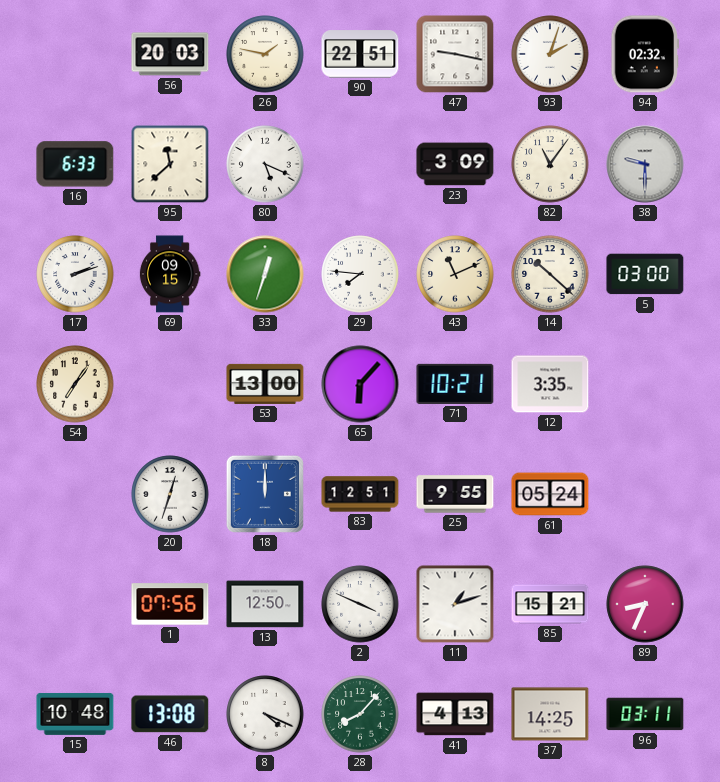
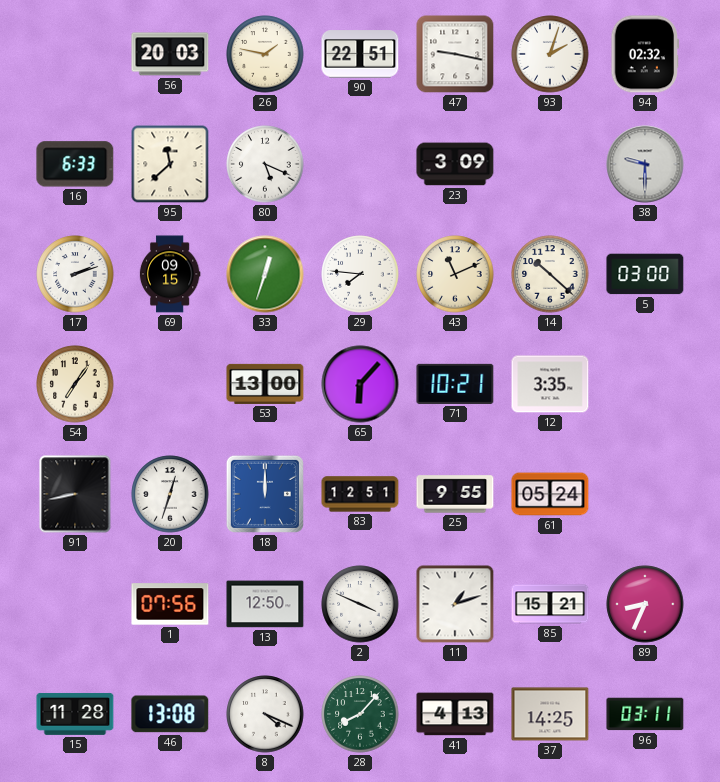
82: 11:06 -> none
91: none -> 8:43
15: 10:48 -> 11:28
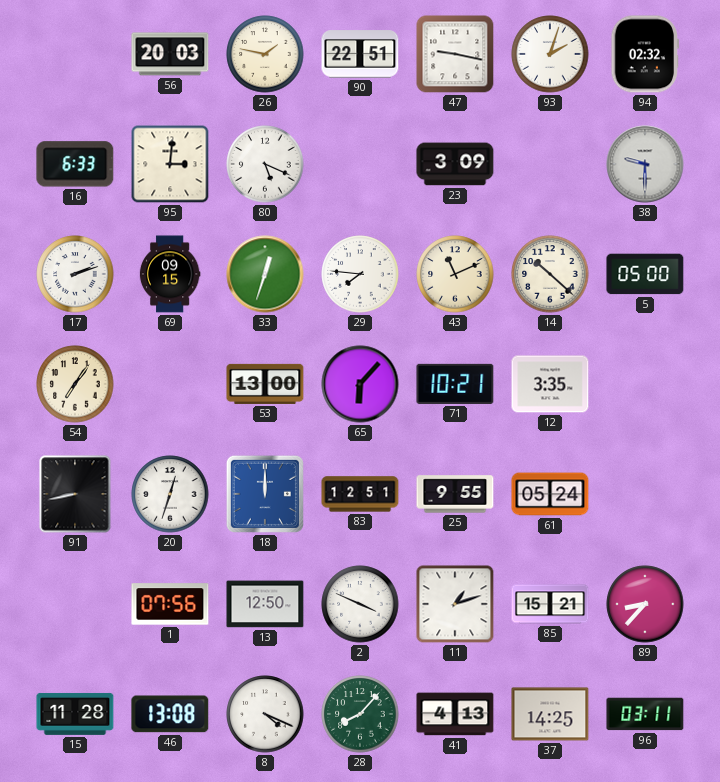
95: 11:38 -> 3:01
5: 03:00 -> 05:00
89: 8:34 -> 8:37
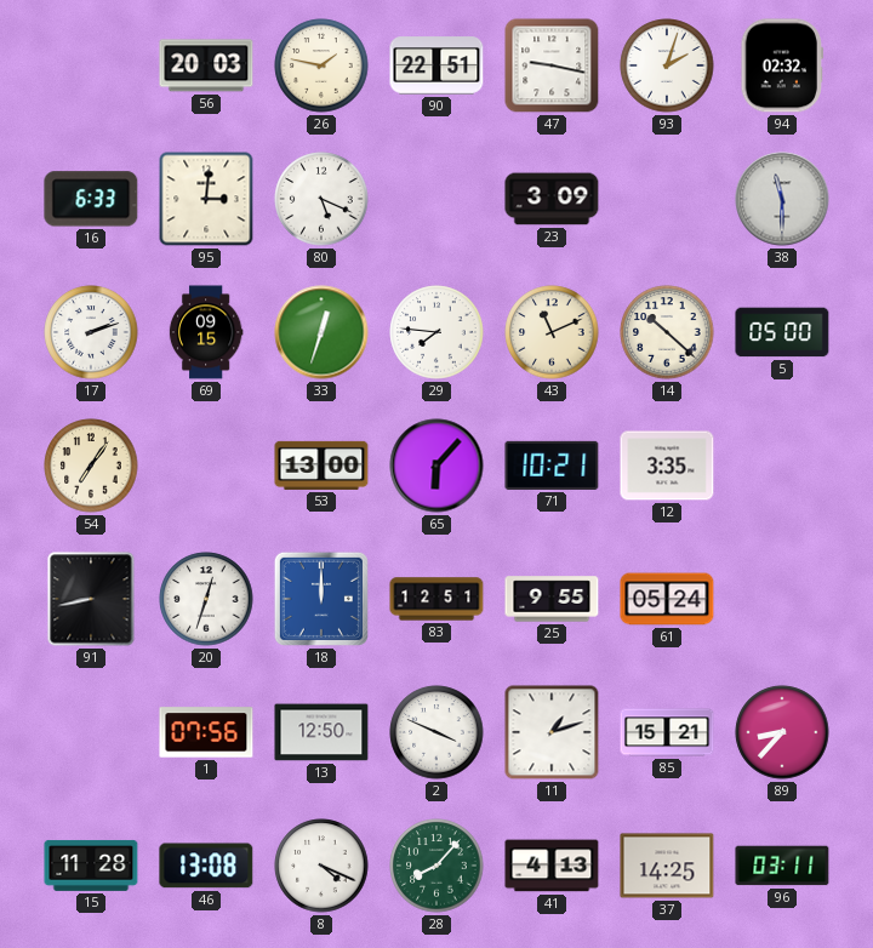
38: 9:30 -> 11:30
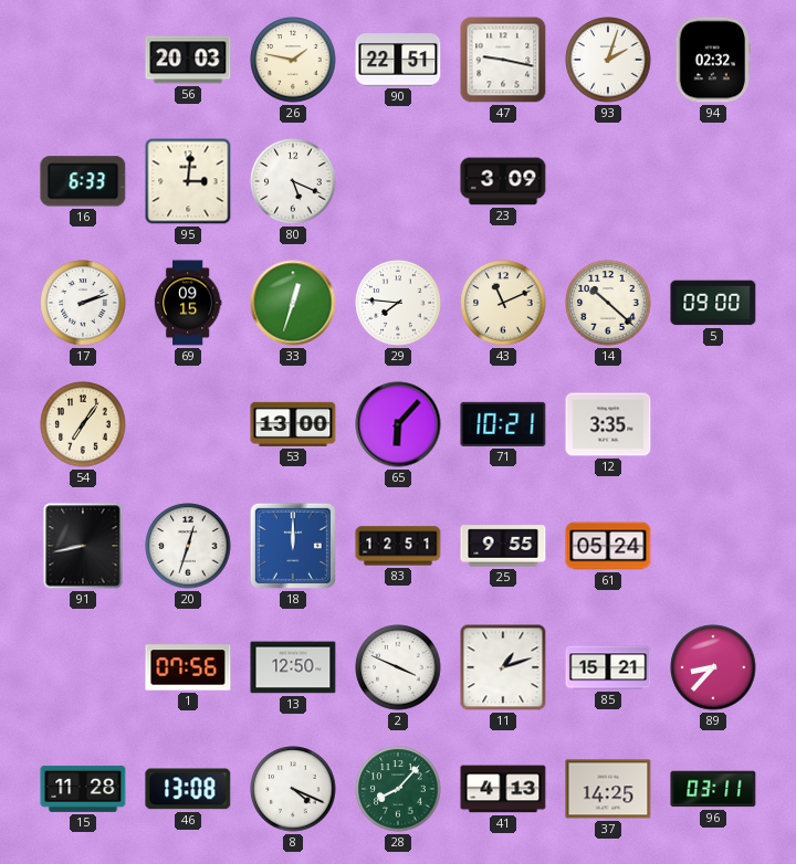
38: 11:30 -> none
5: 05:00 -> 09:00
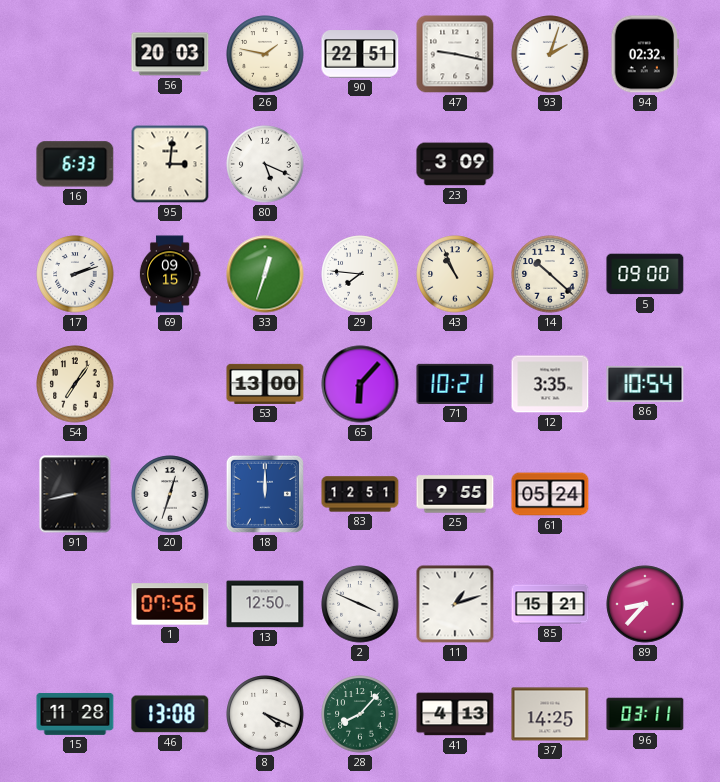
43: 11:11 -> 10:56
86: none -> 10:54
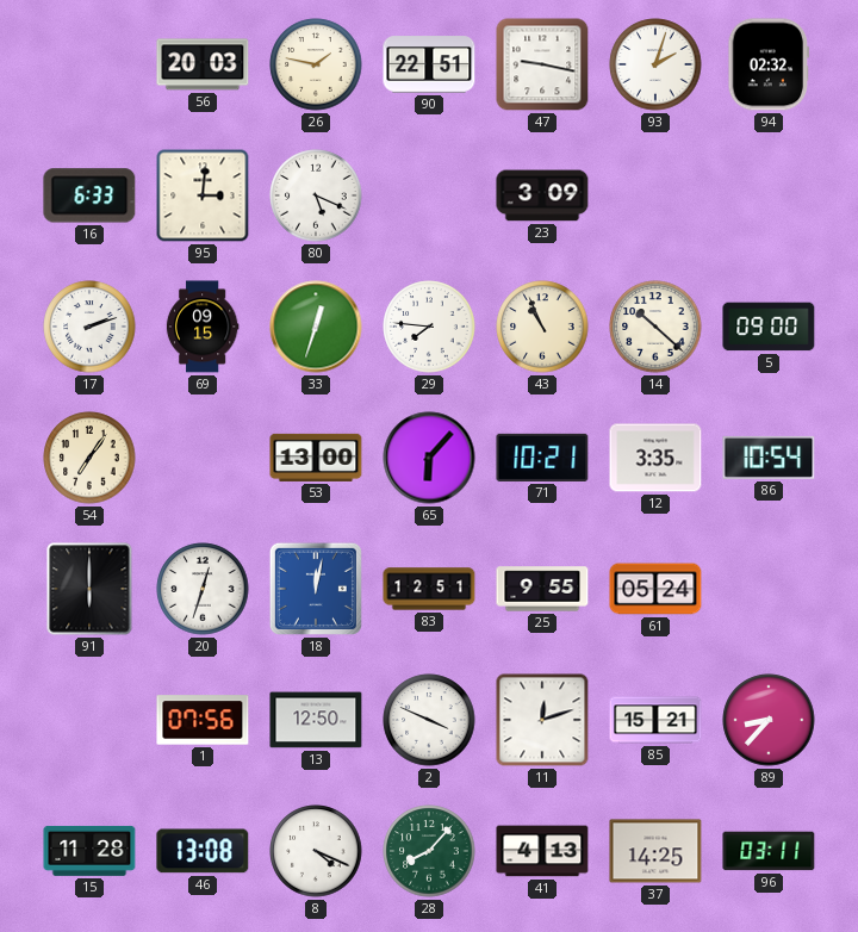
91: 8:43 -> 6:00
18: 12:00 -> 12:02
11: 1:12 -> 12:12
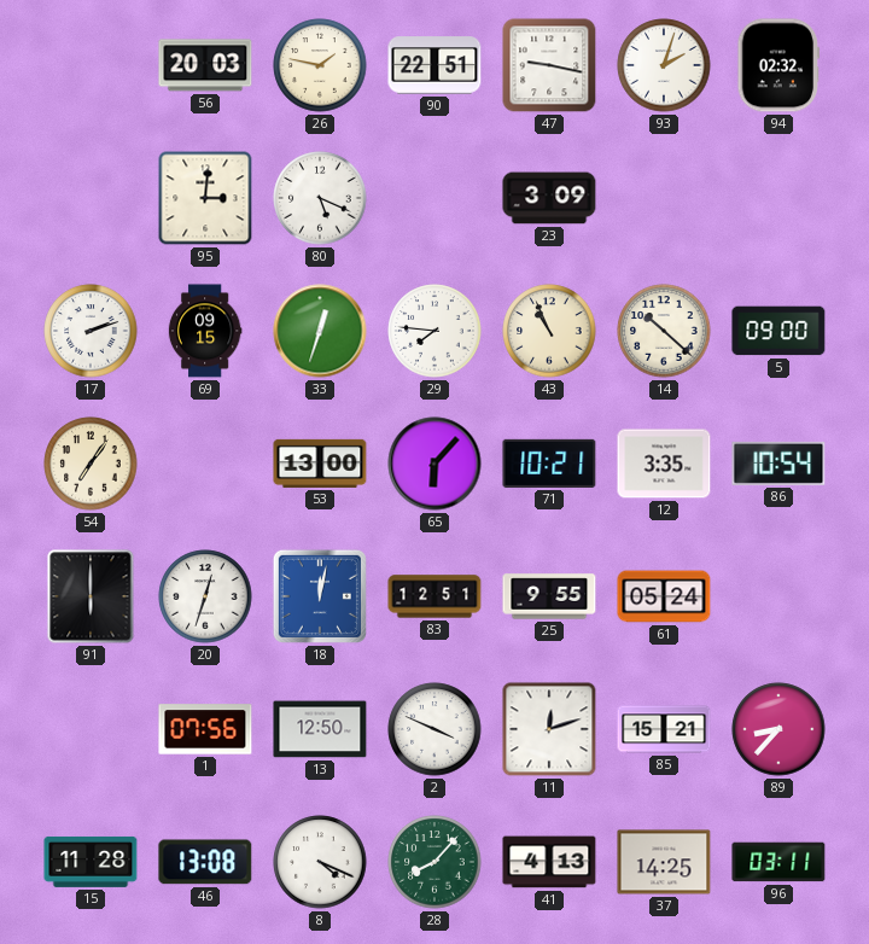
16: 6:33 -> none
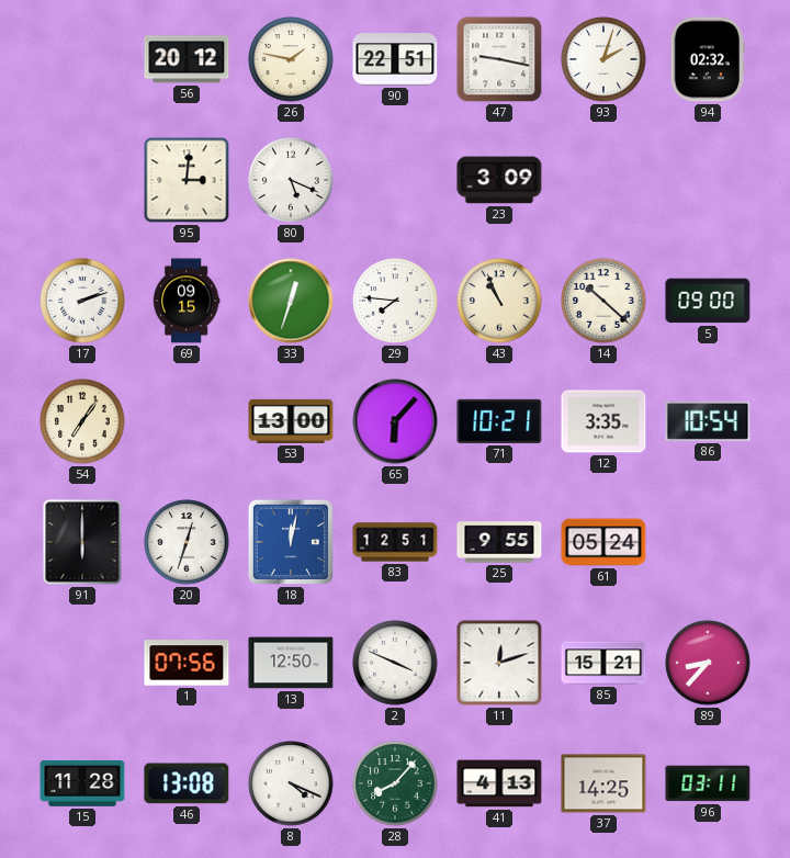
56: 20:03 -> 20:12
